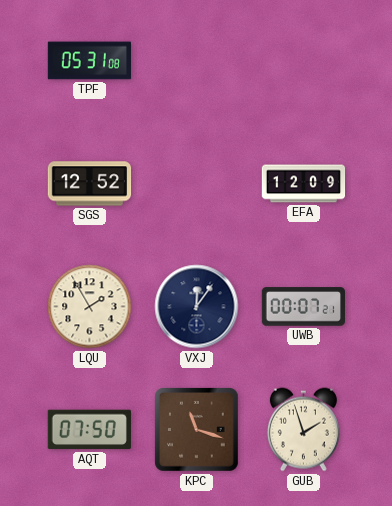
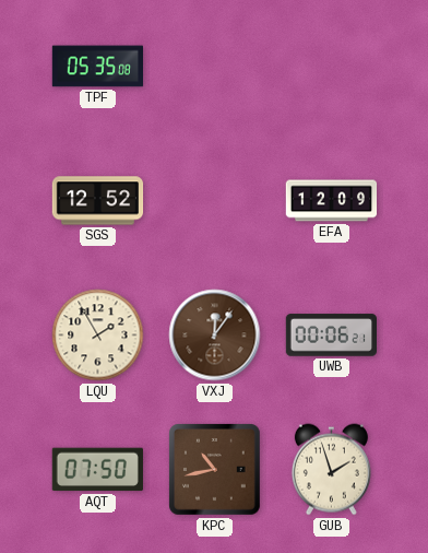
TPF: 05:31 -> 05:35
VXJ dial: navy -> brown
UWB: 00:07 -> 00:06
KPC: 11:18 -> 10:43
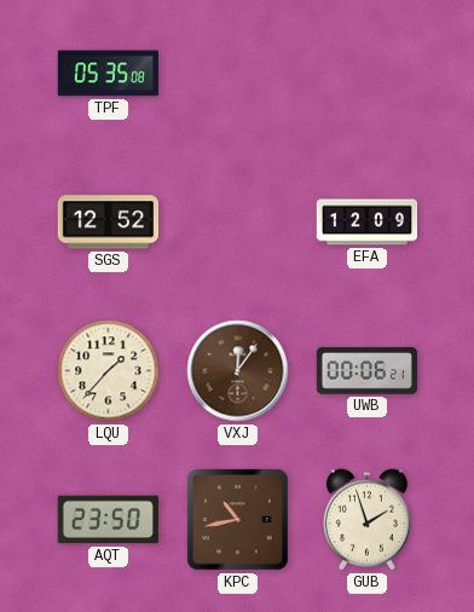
LQU: 1:55 -> 1:37
AQT: 07:50 -> 23:50
